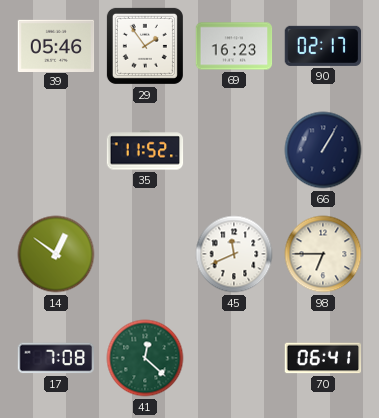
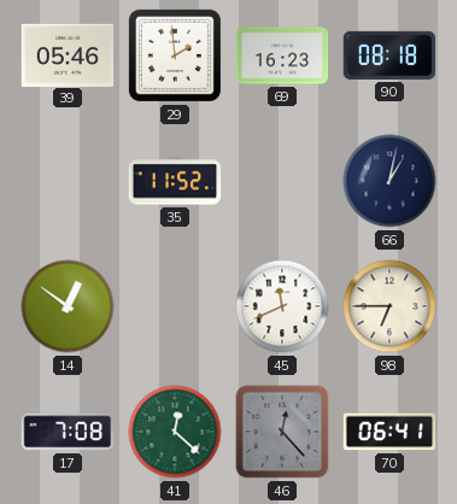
29: 1:54 -> 1:59
90: 02:17 -> 08:18
66: 1:05 -> 1:02
46: none -> 12:23
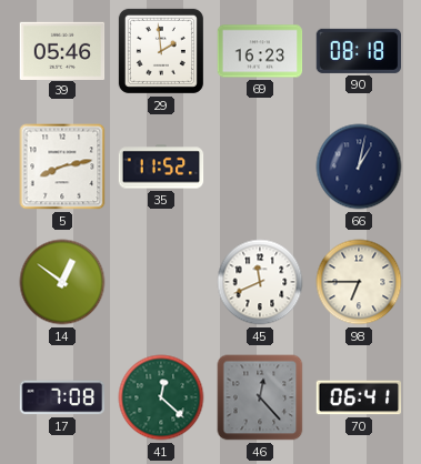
5: none -> 8:13
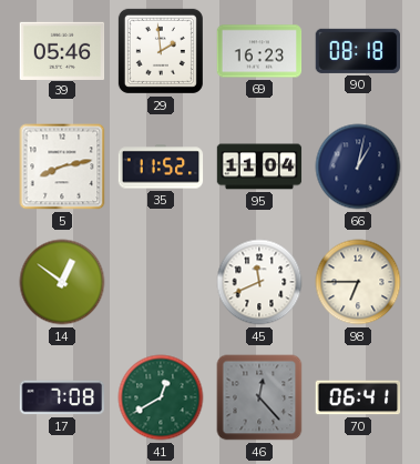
95: none -> 11:04
41: 12:22 -> 12:40
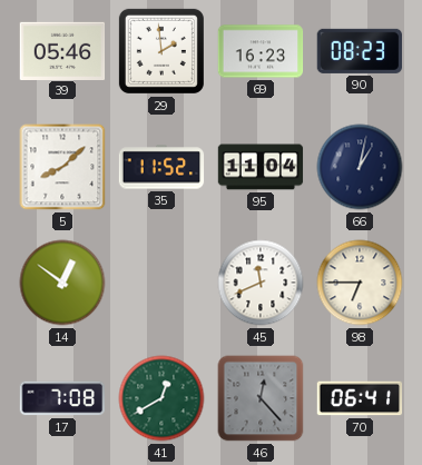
90: 08:18 -> 08:23
5: 8:13 -> 8:08
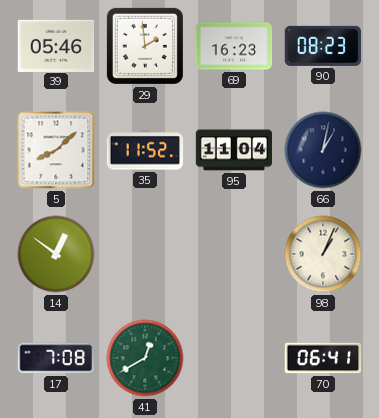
45: 11:41 -> none
98: 6:45 -> 1:04
46: 12:23 -> none
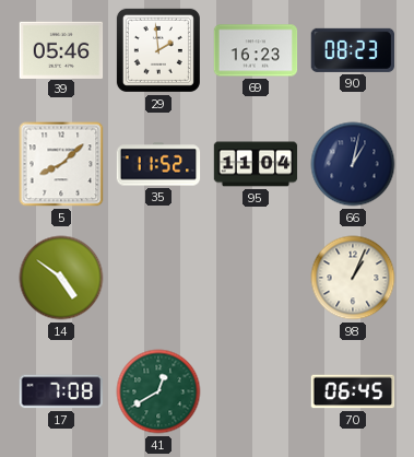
14: 12:51 -> 4:51
70: 06:41 -> 06:45
